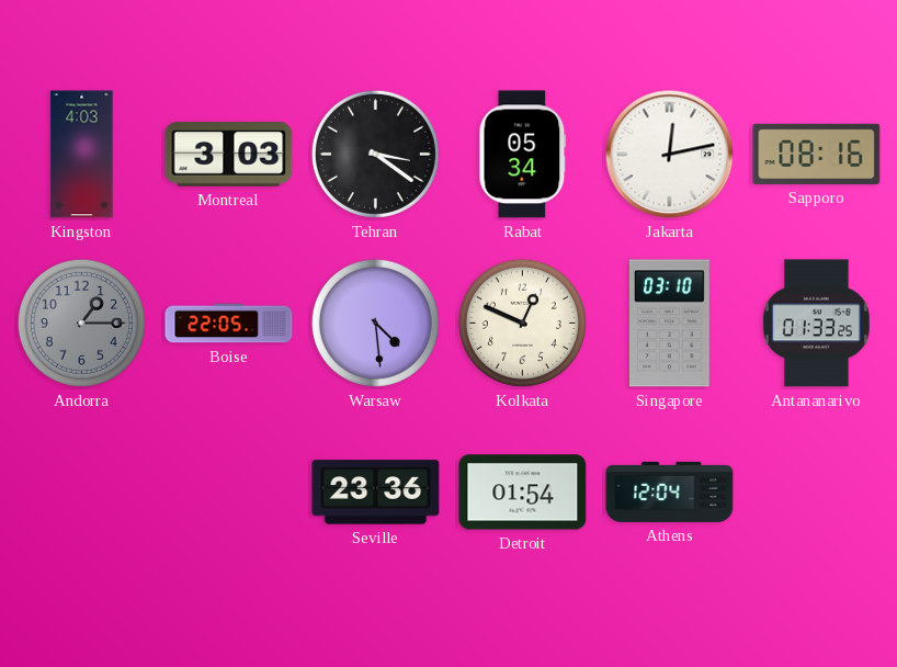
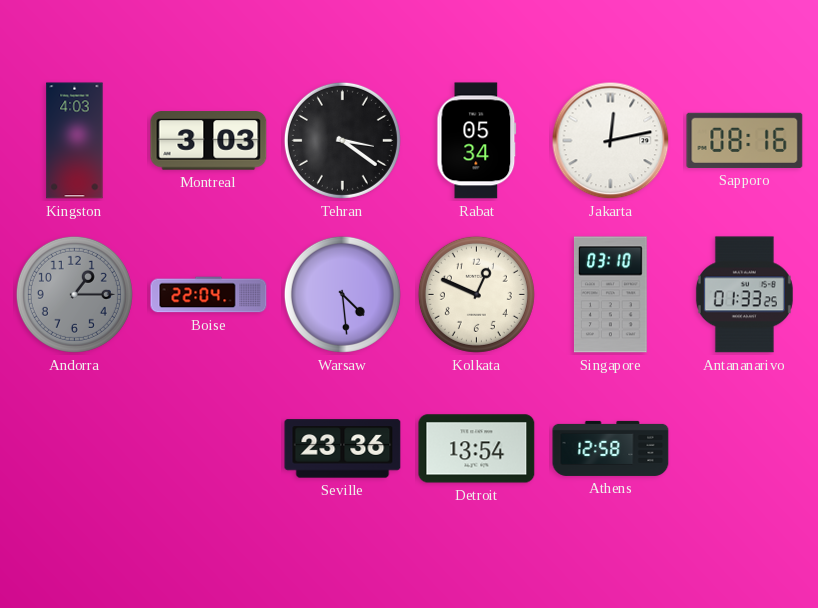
Boise: 22:05 -> 22:04
Detroit: 01:54 -> 13:54
Athens: 12:04 -> 12:58
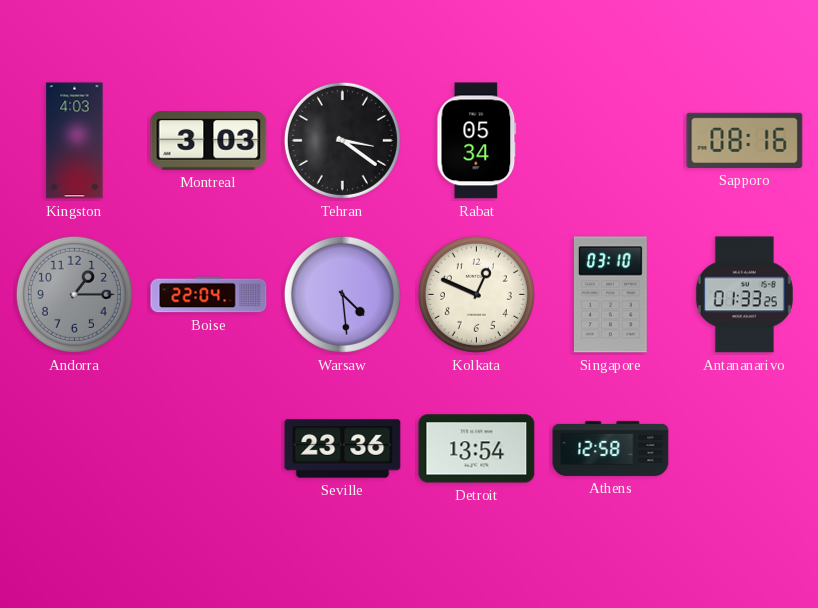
Jakarta: 12:13 -> none
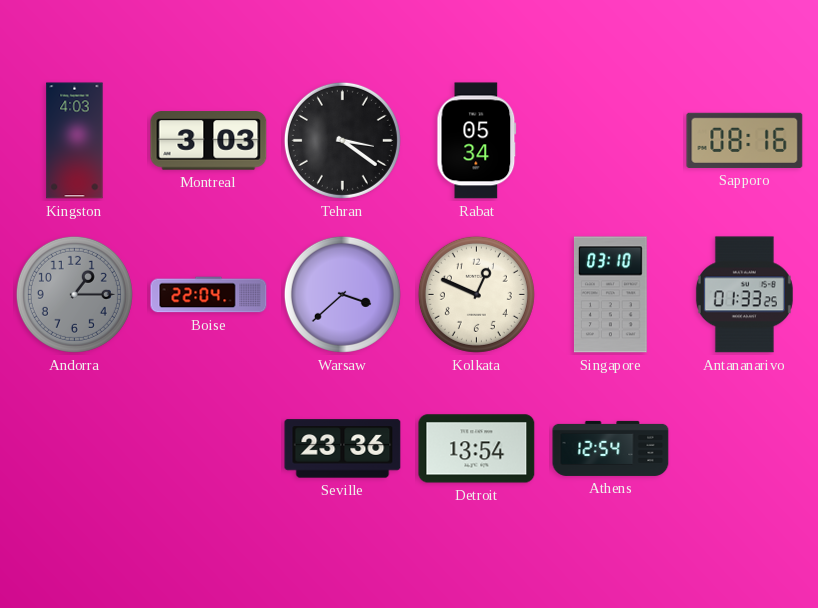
Warsaw: 4:29 -> 3:38
Athens: 12:58 -> 12:54
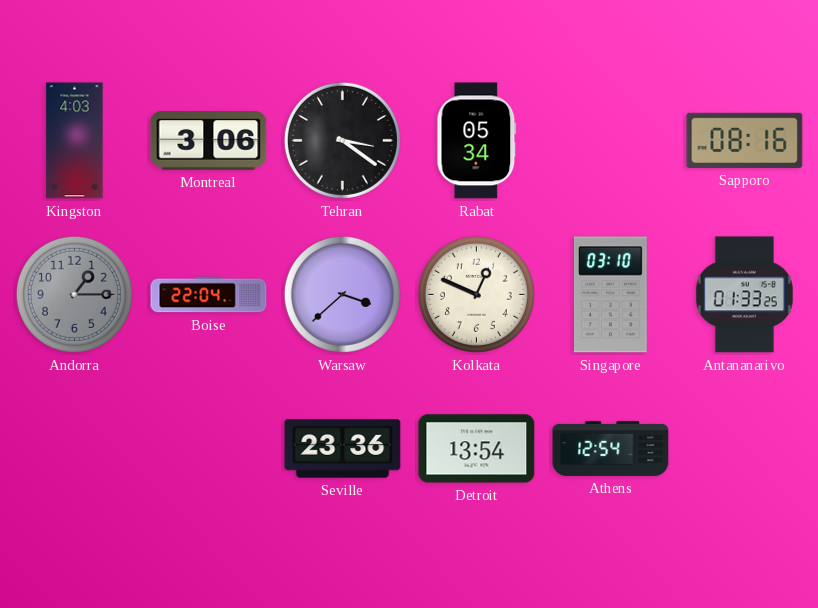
Montreal: 3:03 -> 3:06
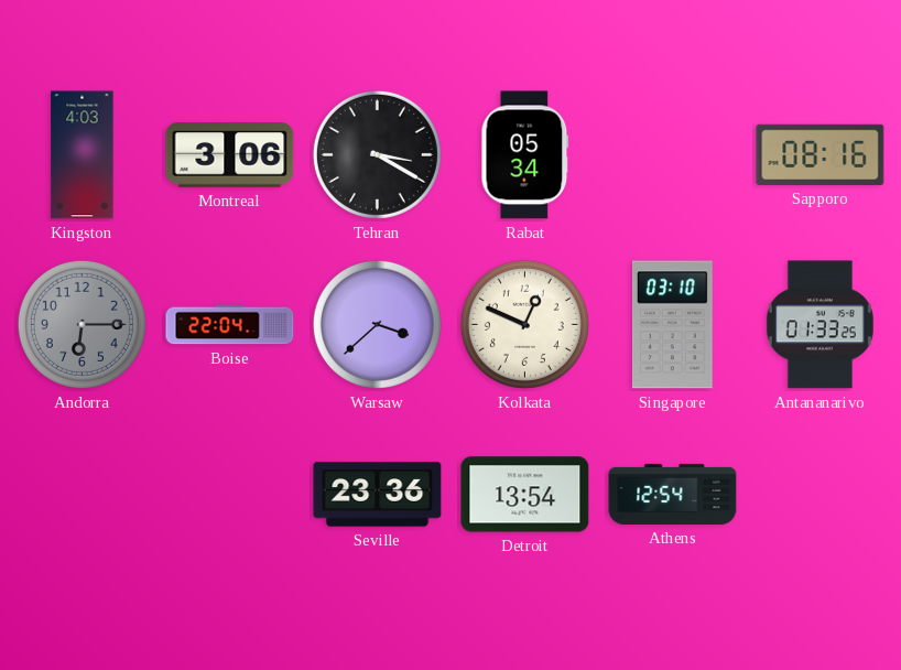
Tehran: 3:21 -> 3:20
Andorra: 1:15 -> 6:15
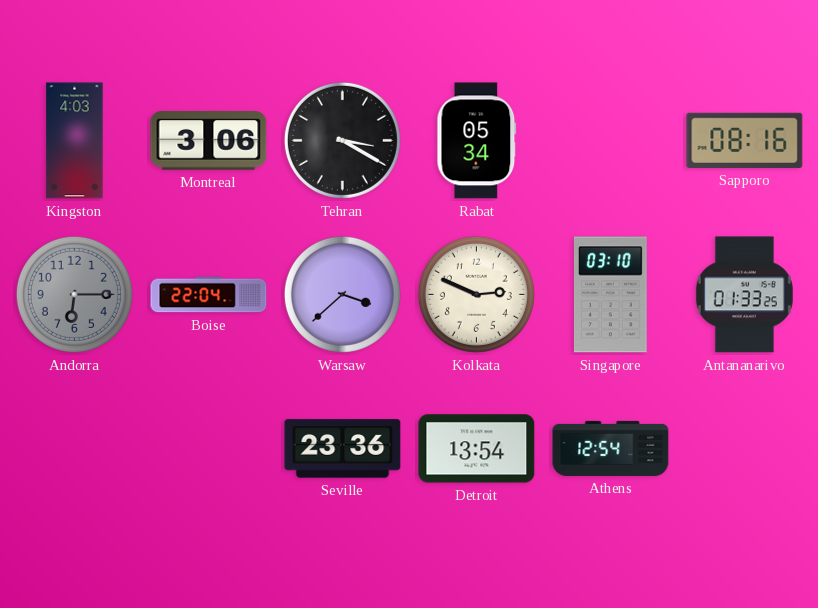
Kolkata: 12:49 -> 2:49
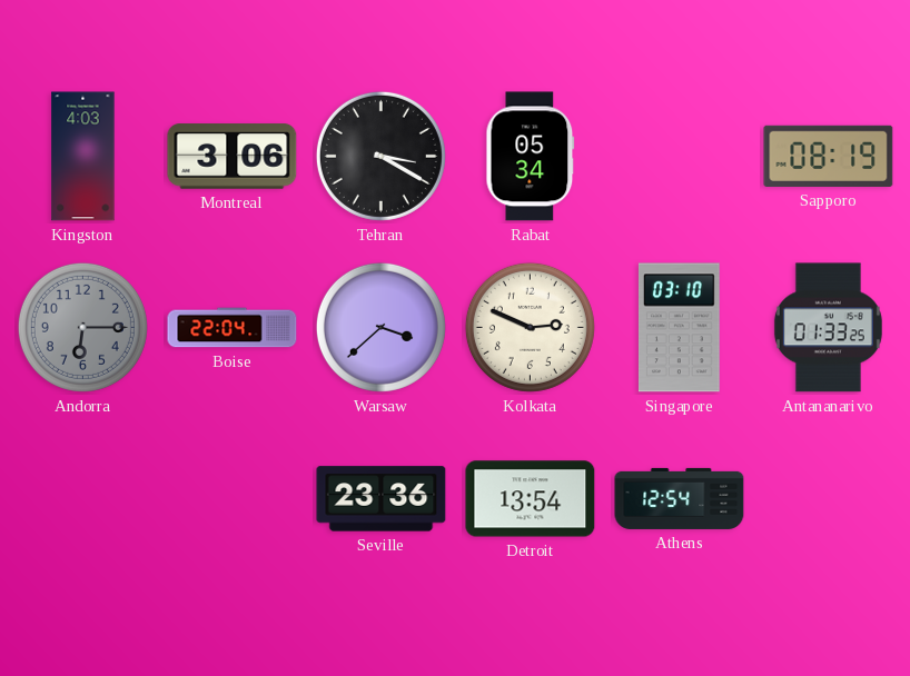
Sapporo: 08:16 -> 08:19
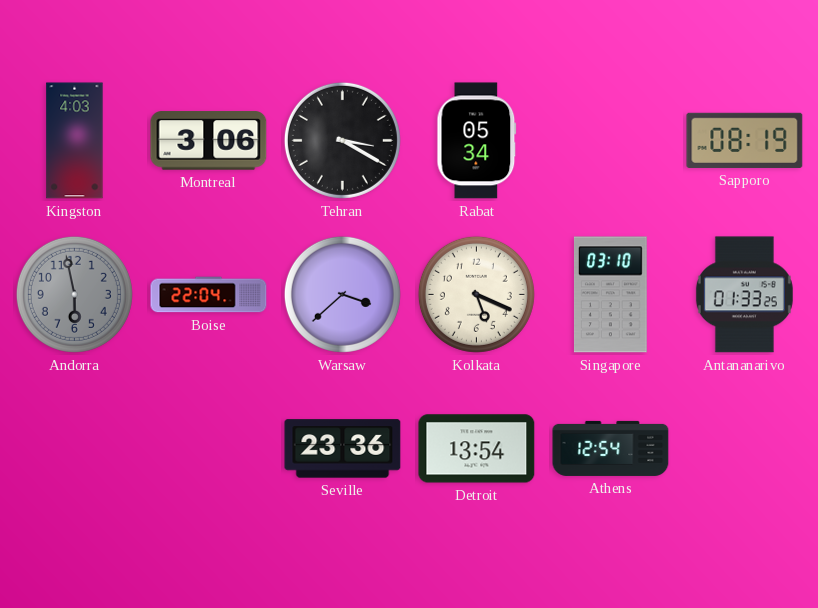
Andorra: 6:15 -> 5:58
Kolkata: 2:49 -> 5:19
